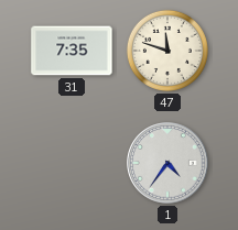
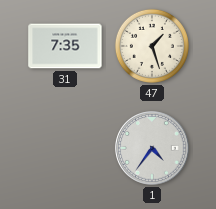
47: 11:48 -> 1:27
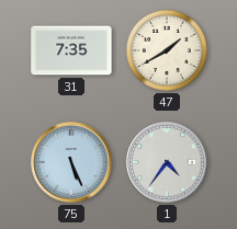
47: 1:27 -> 1:40
75: none -> 5:26
